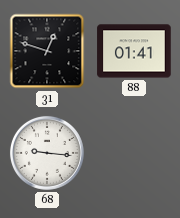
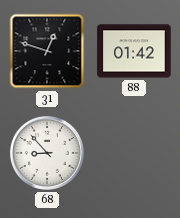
88: 01:41 -> 01:42
68: 9:16 -> 8:53
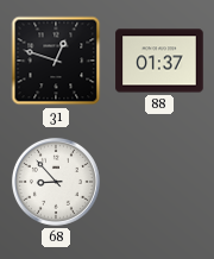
88: 01:42 -> 01:37
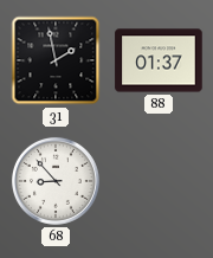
31: 12:48 -> 1:58
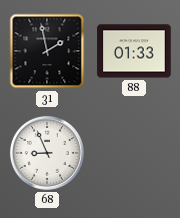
88: 01:37 -> 01:33
68: 8:53 -> 8:56
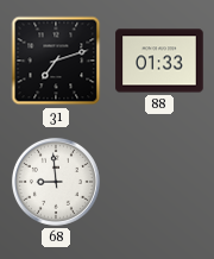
31: 1:58 -> 7:12
68: 8:56 -> 8:59
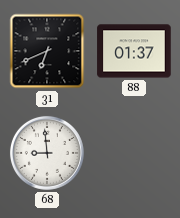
31: 7:12 -> 6:41
88: 01:33 -> 01:37
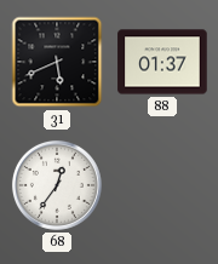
31: 6:41 -> 5:41
68: 8:59 -> 12:36
